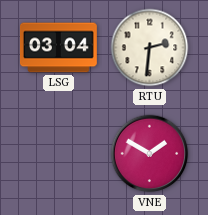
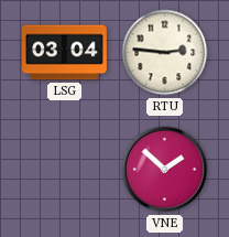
RTU: 2:31 -> 2:46
VNE: 1:50 -> 1:52
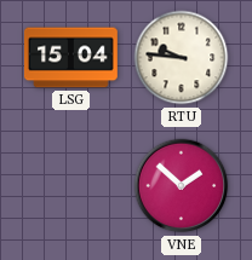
LSG: 03:04 -> 15:04
RTU: 2:46 -> 9:46
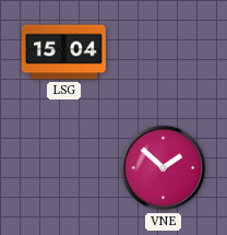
RTU: 9:46 -> none
